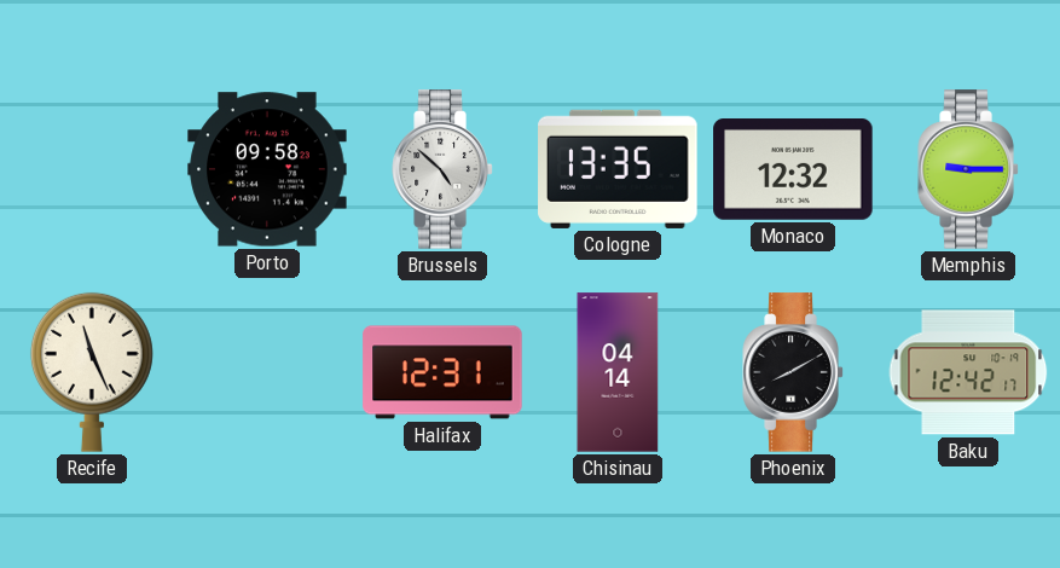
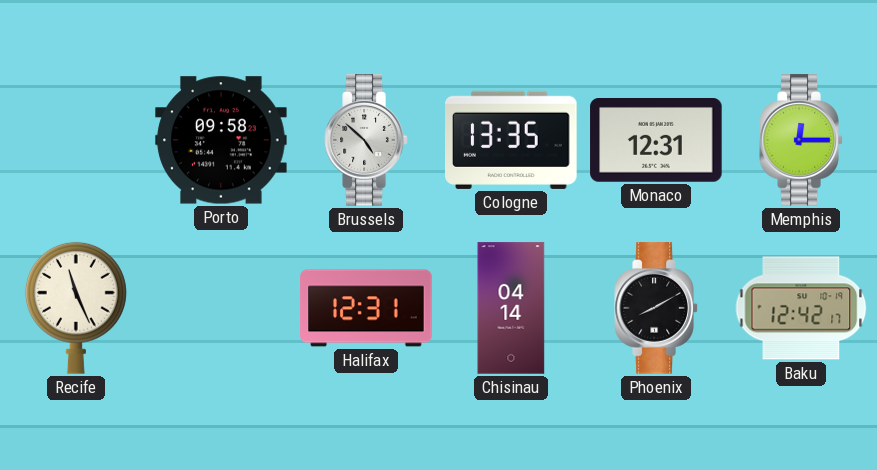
Monaco: 12:32 -> 12:31
Memphis: 9:15 -> 12:15
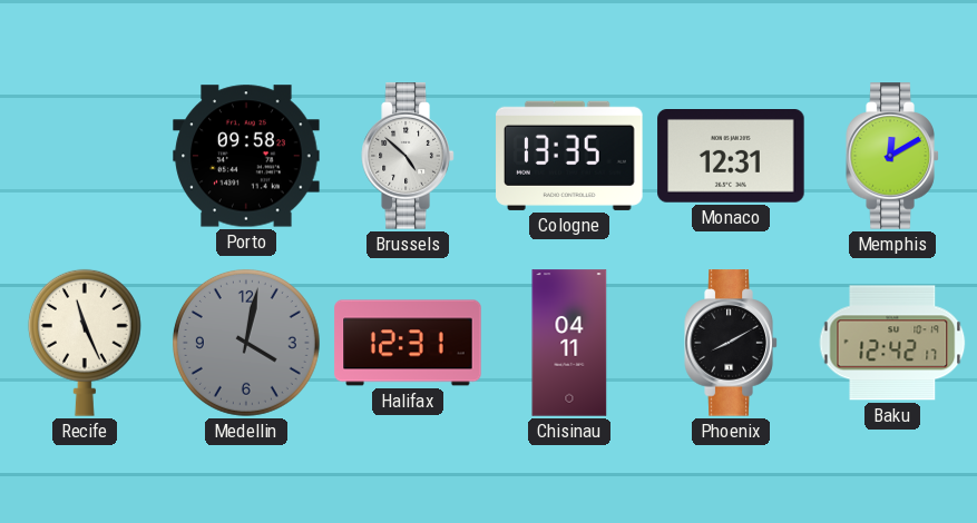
Memphis: 12:15 -> 12:10
Medellin: none -> 4:02
Chisinau: 04:14 -> 04:11
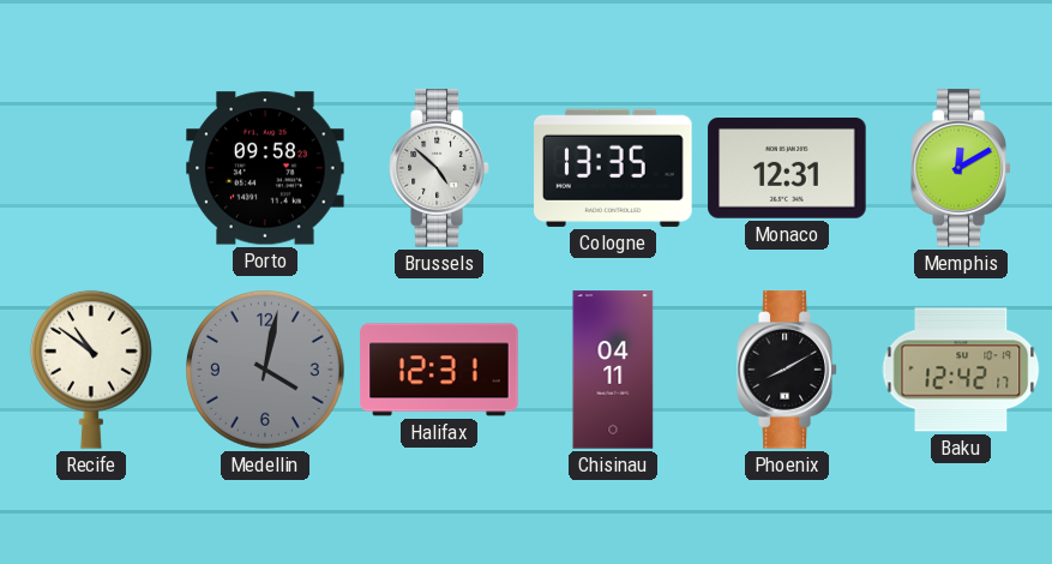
Recife: 11:26 -> 10:51
